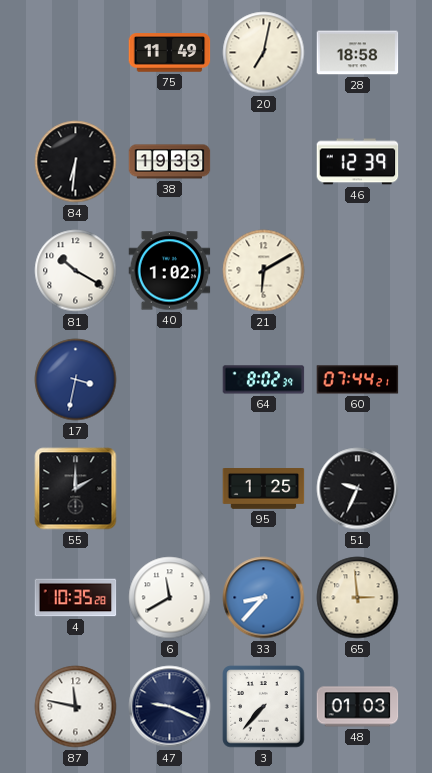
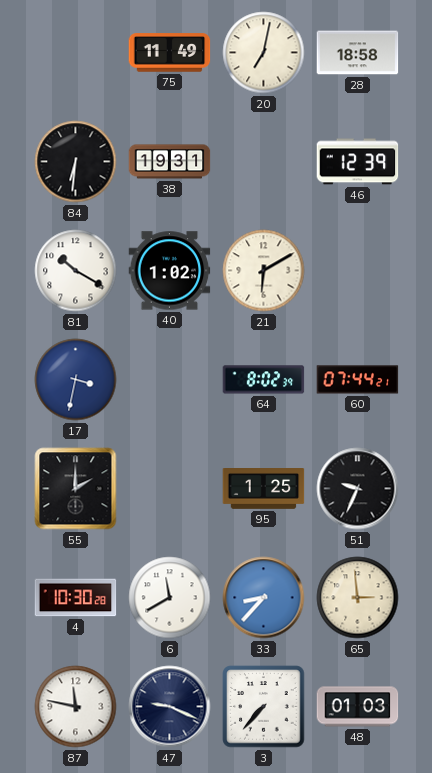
38: 19:33 -> 19:31
4: 10:35 -> 10:30
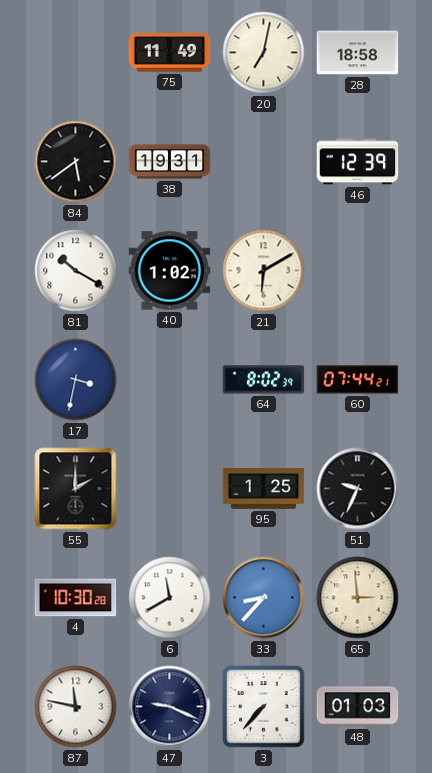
84: 6:31 -> 5:39
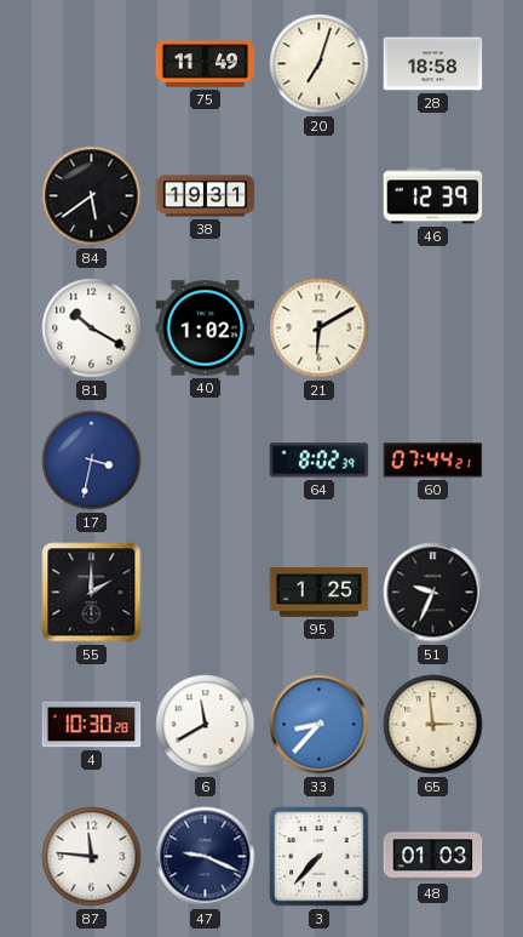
20: 7:02 -> 7:03
87: 11:47 -> 11:46
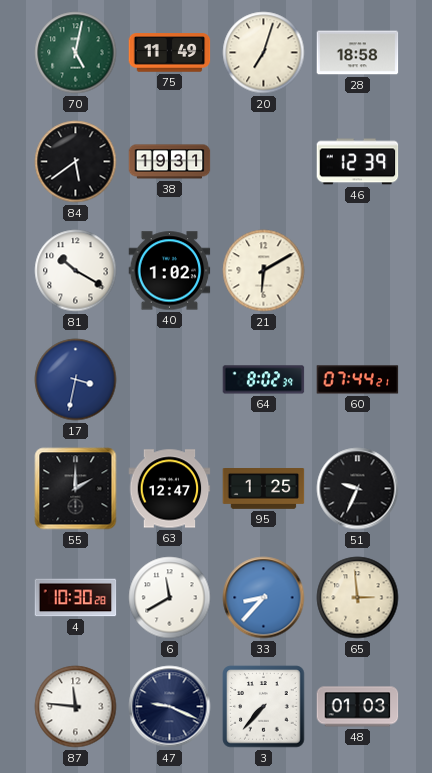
70: none -> 5:02
63: none -> 12:47
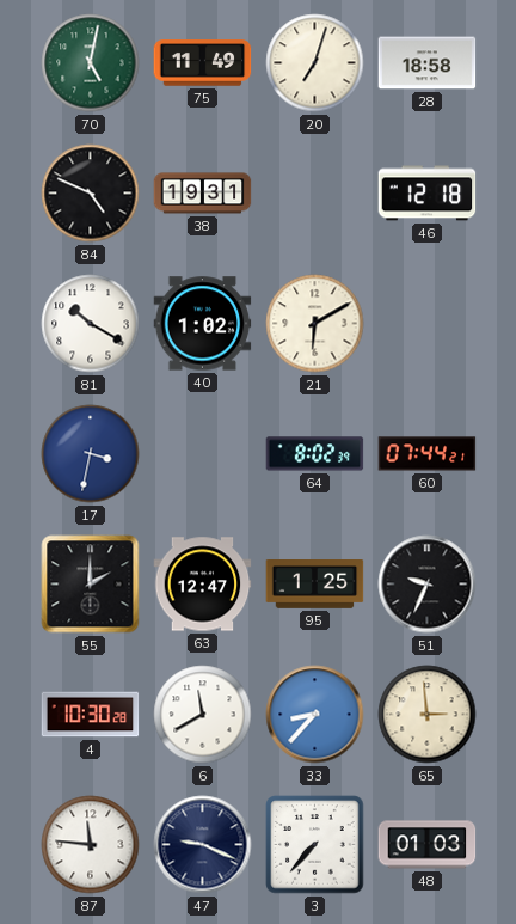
84: 5:39 -> 4:49
46: 12:39 -> 12:18
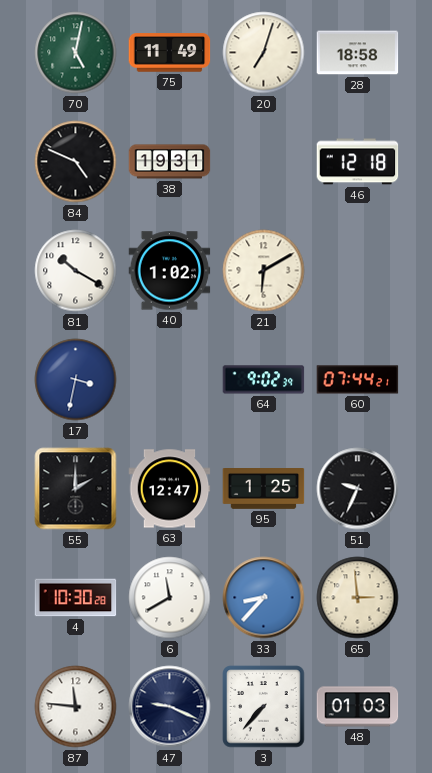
64: 8:02 -> 9:02
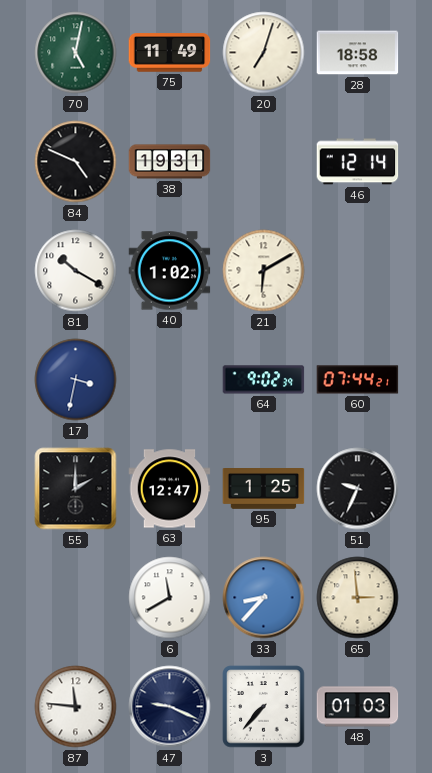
46: 12:18 -> 12:14
4: 10:30 -> none
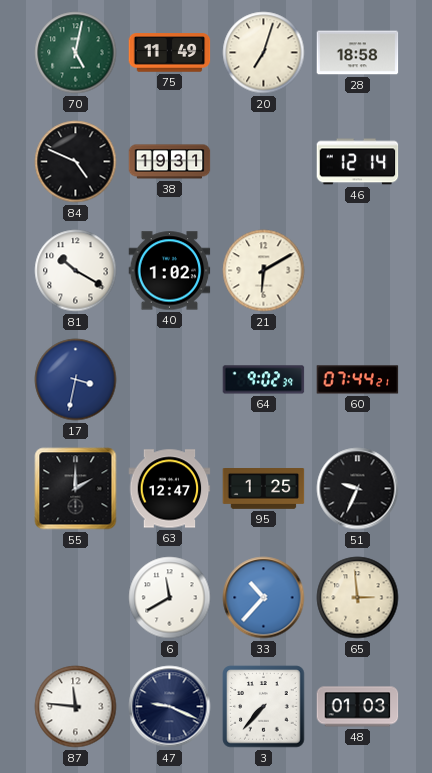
33: 8:37 -> 10:37
